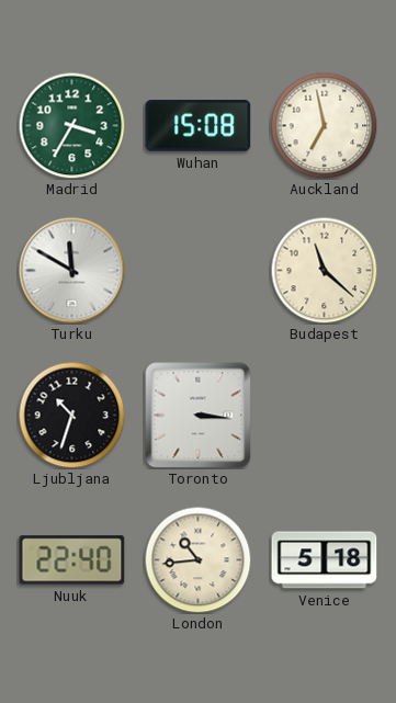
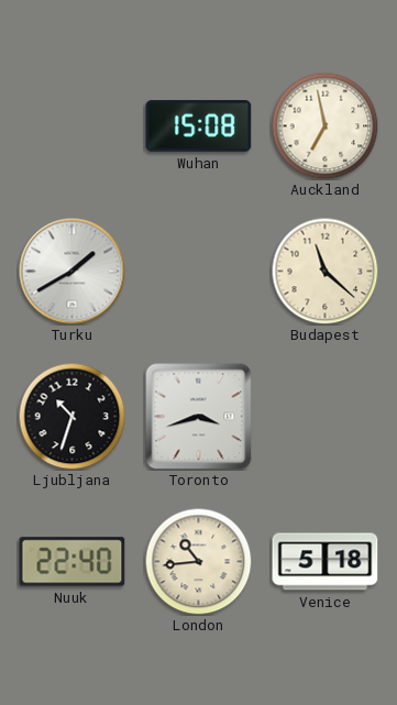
Madrid: 3:35 -> none
Turku: 11:50 -> 1:40
Toronto: 3:16 -> 3:42
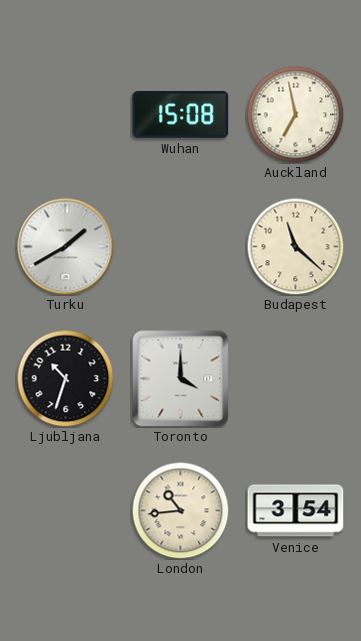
Toronto: 3:42 -> 4:00
Nuuk: 22:40 -> none
Venice: 5:18 -> 3:54
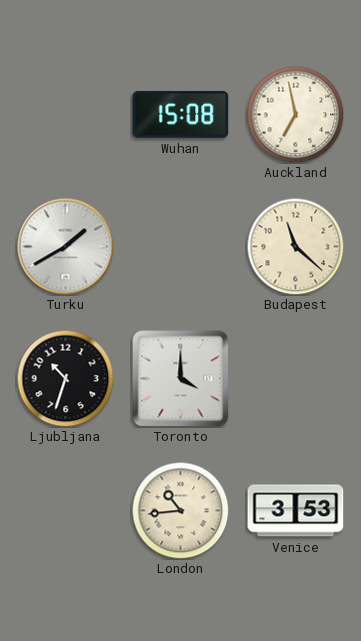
Venice: 3:54 -> 3:53
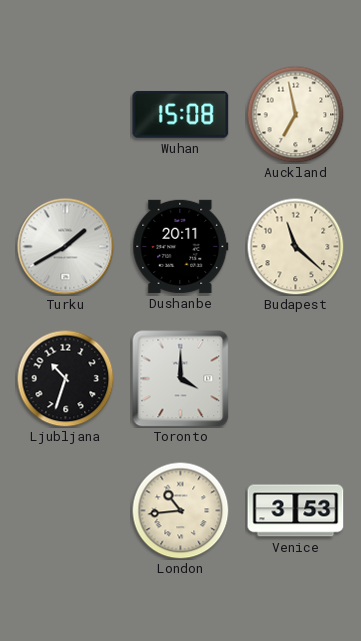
Dushanbe: none -> 20:11
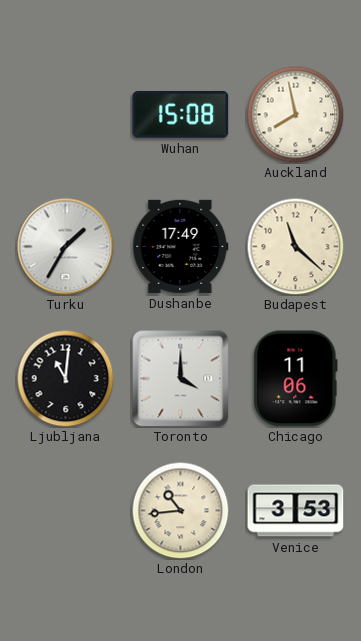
Auckland: 6:58 -> 7:58
Turku: 1:40 -> 1:35
Dushanbe: 20:11 -> 17:49
Ljubljana: 10:33 -> 11:01
Chicago: none -> 11:06
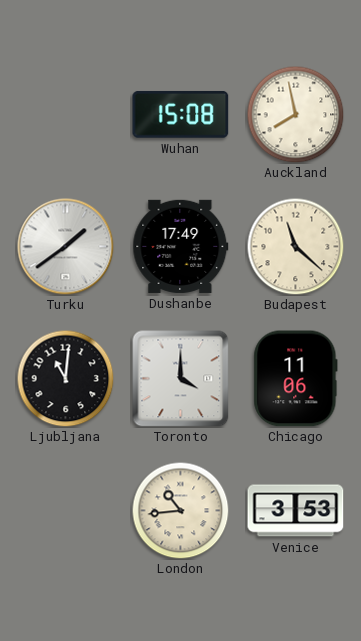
Turku: 1:35 -> 1:39
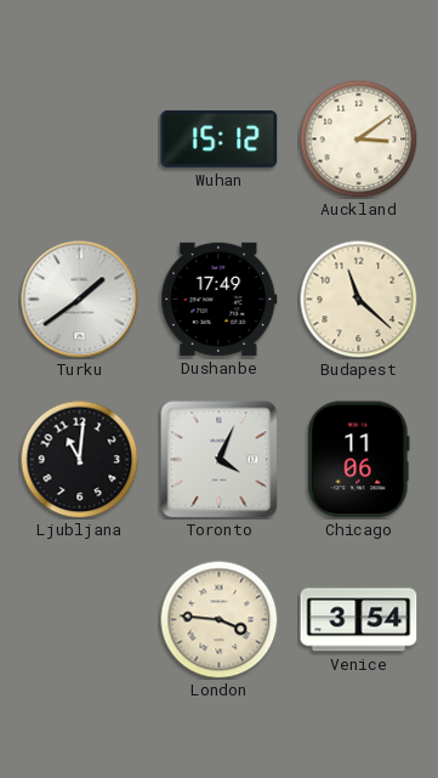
Wuhan: 15:08 -> 15:12
Auckland: 7:58 -> 3:09
Toronto: 4:00 -> 4:04
London: 10:44 -> 3:46
Venice: 3:53 -> 3:54
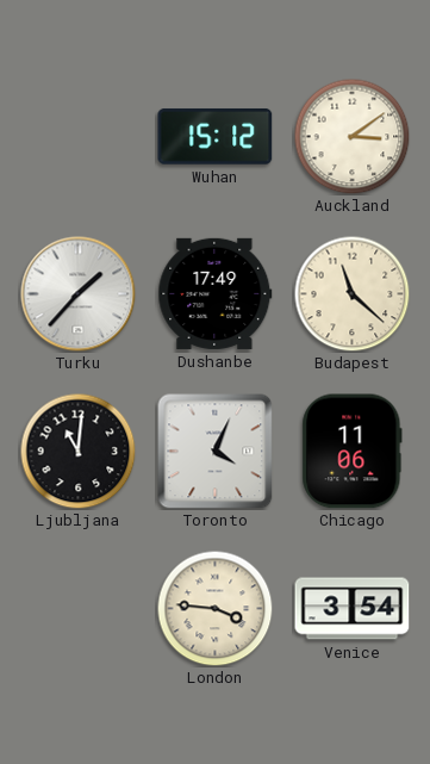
Turku: 1:39 -> 1:37
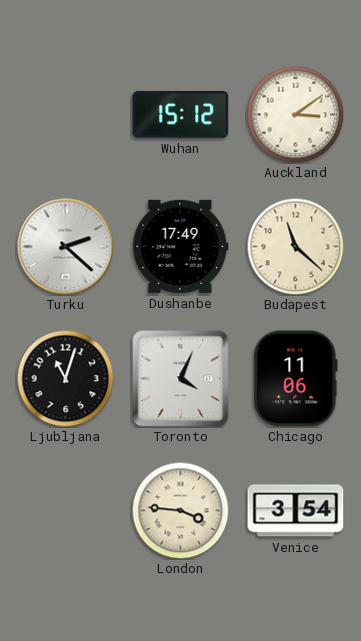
Turku: 1:37 -> 2:22
Ljubljana: 11:01 -> 11:03
